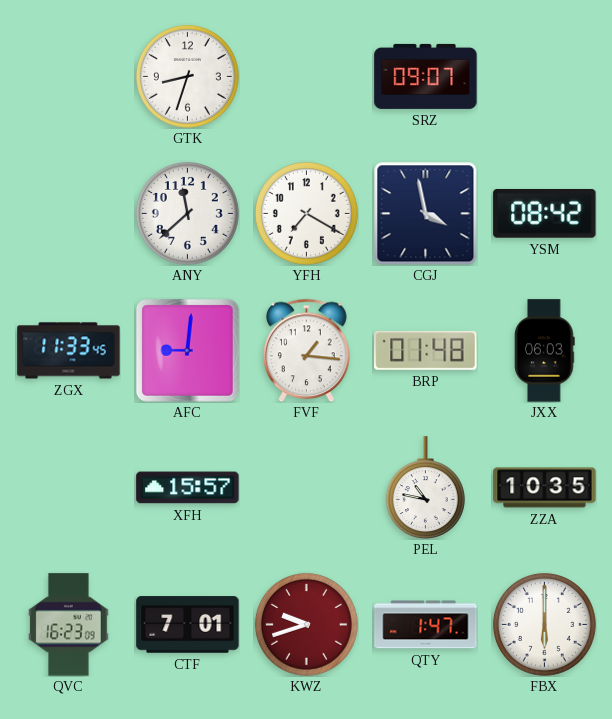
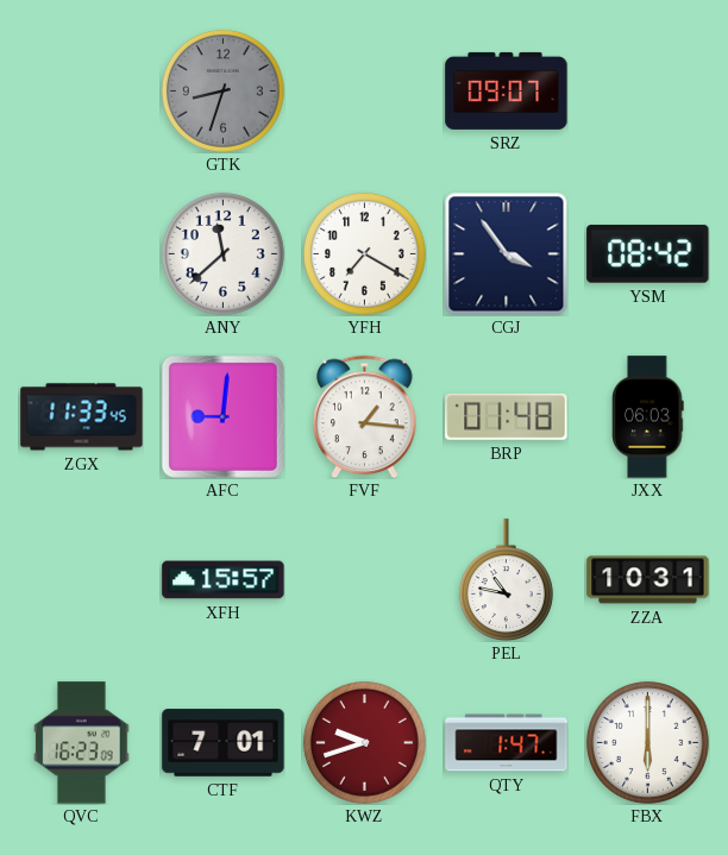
GTK dial: white -> grey
CGJ: 3:58 -> 3:54
ZZA: 10:35 -> 10:31
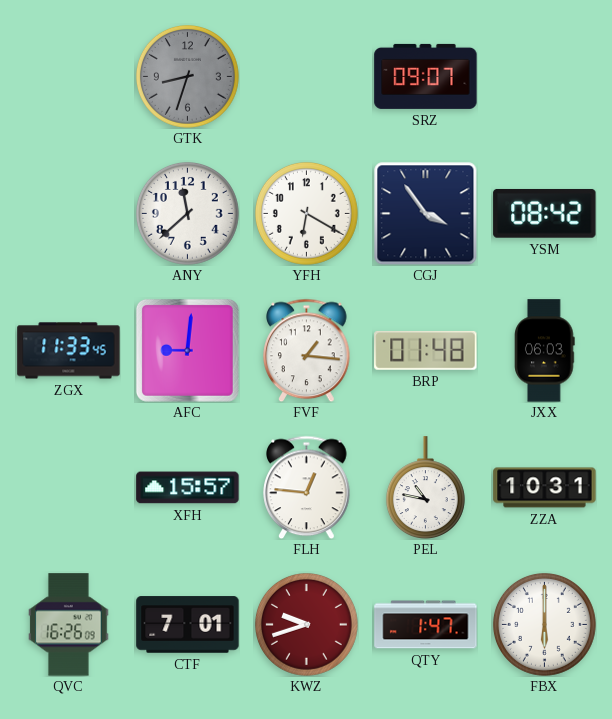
YFH: 7:20 -> 6:20
FLH: none -> 12:46
QVC: 16:23 -> 16:26
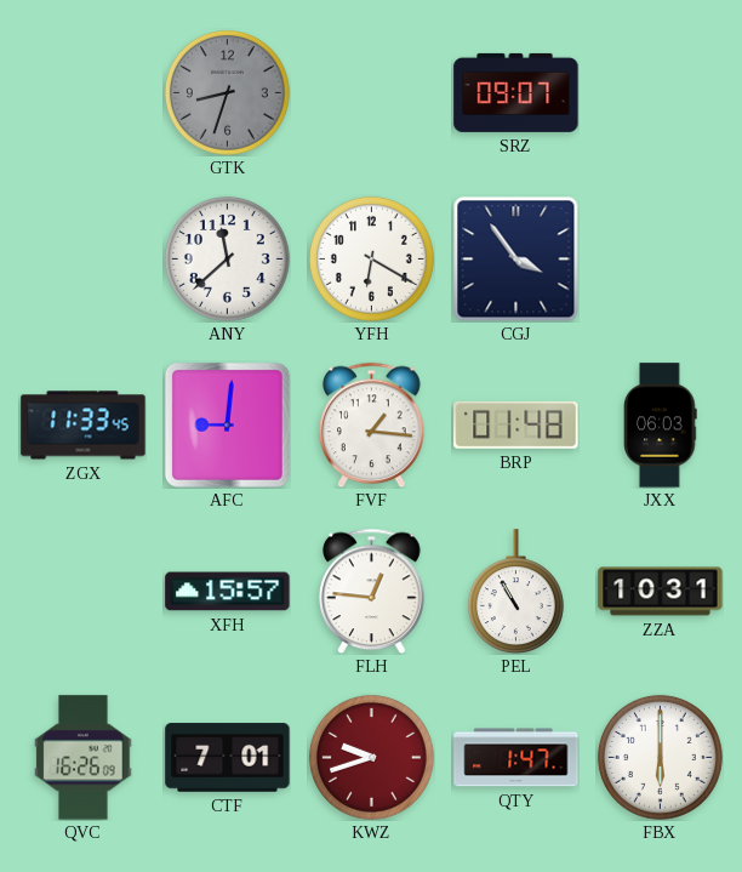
YSM: 08:42 -> none
PEL: 10:47 -> 10:55
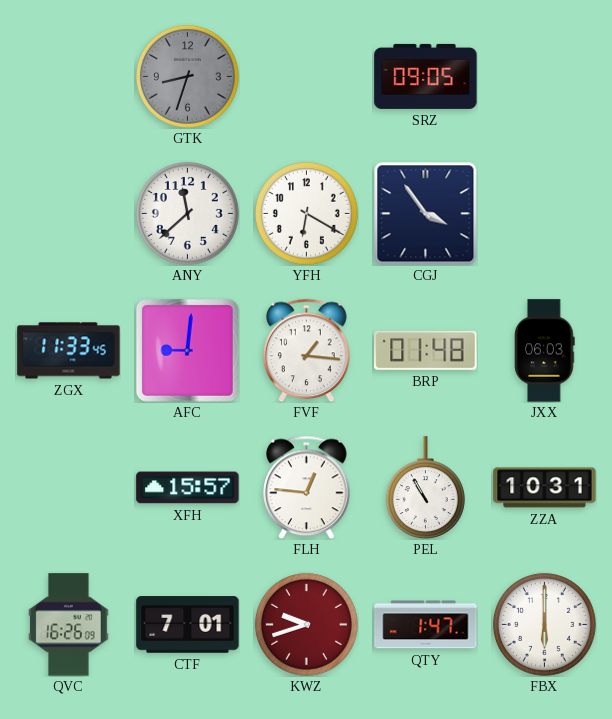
SRZ: 09:07 -> 09:05
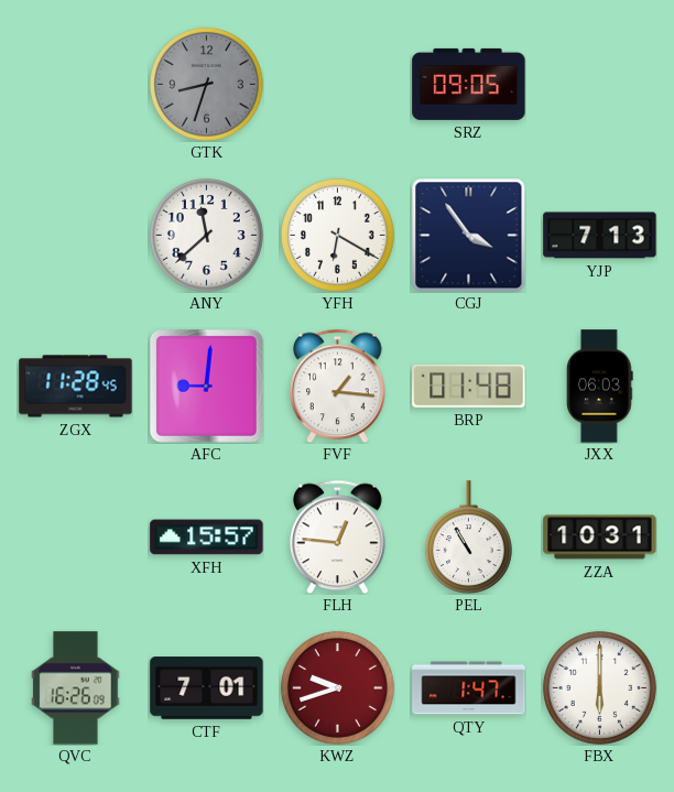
YJP: none -> 7:13
ZGX: 11:33 -> 11:28
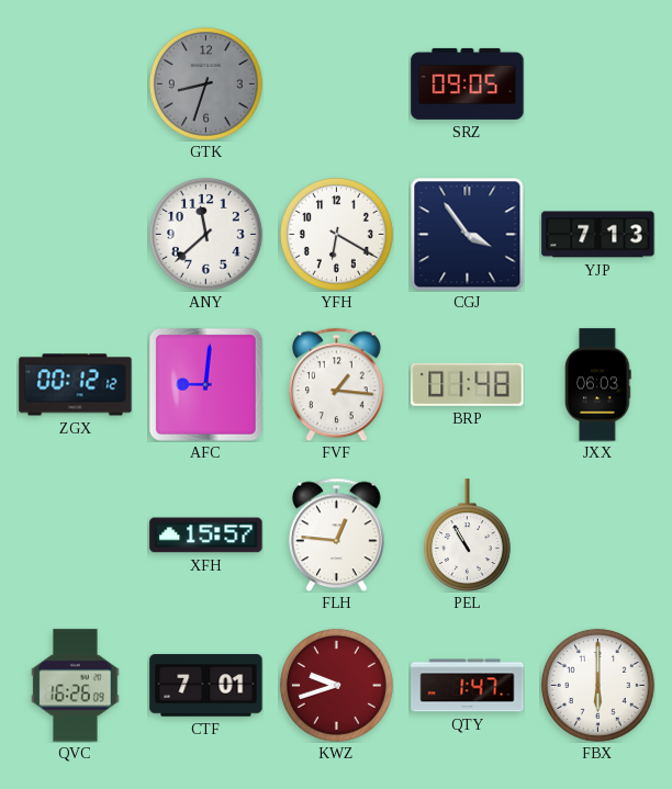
ZGX: 11:28 -> 00:12
ZZA: 10:31 -> none
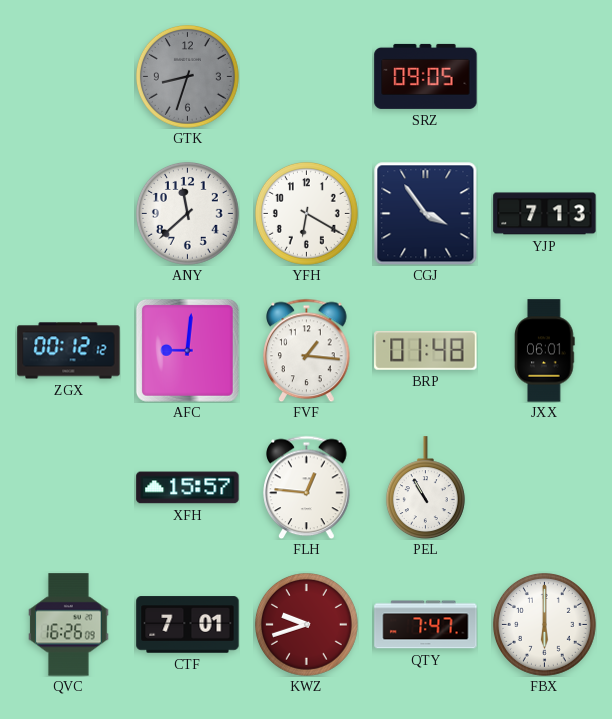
JXX: 06:03 -> 06:01
QTY: 1:47 -> 7:47
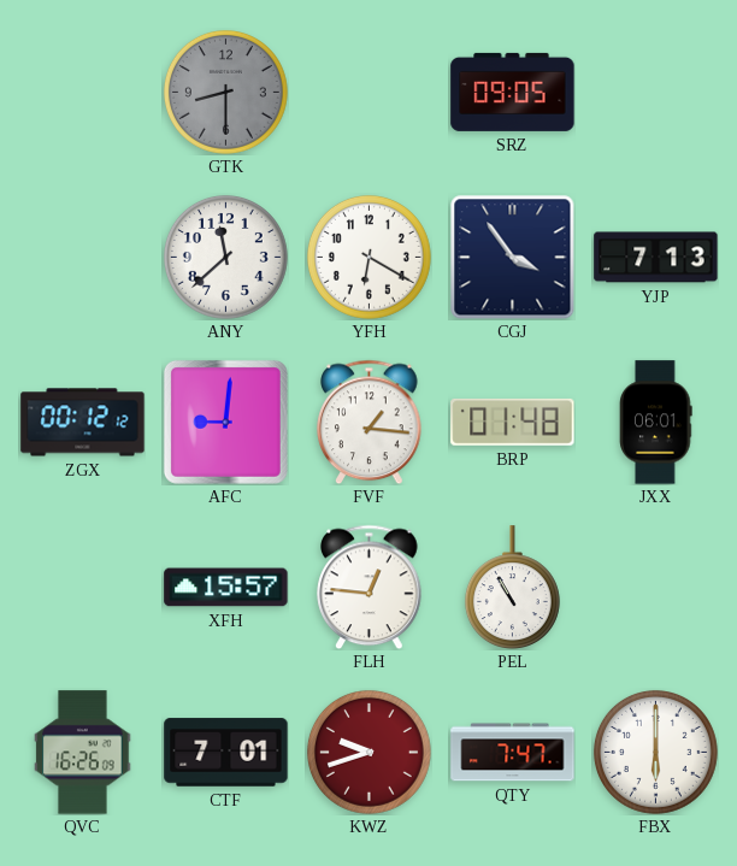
GTK: 8:33 -> 8:30
